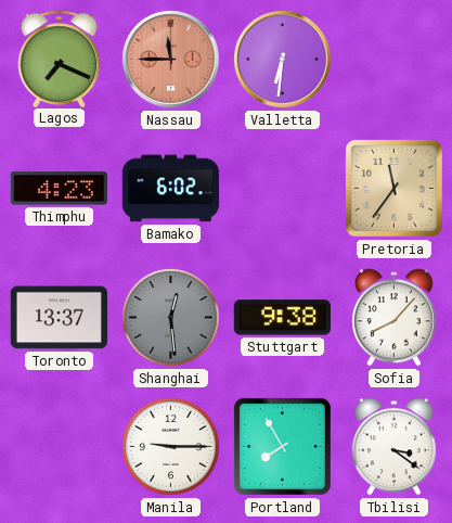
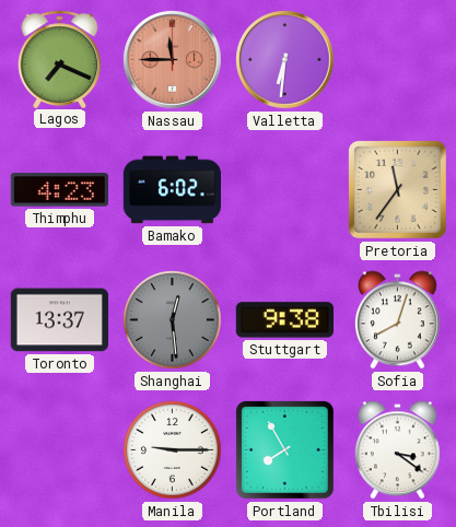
Sofia: 8:07 -> 8:03
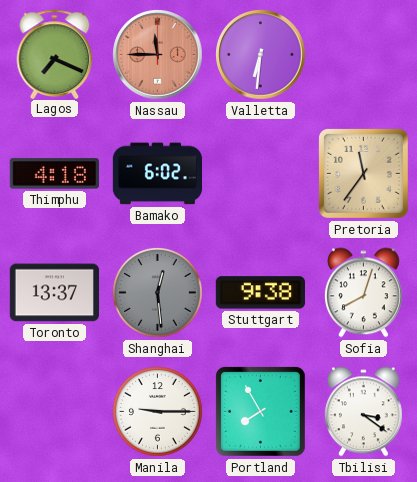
Thimphu: 4:23 -> 4:18
